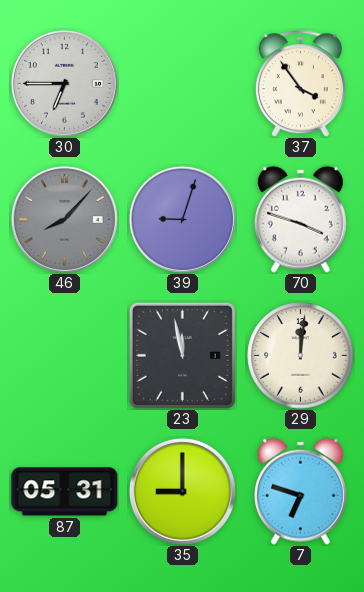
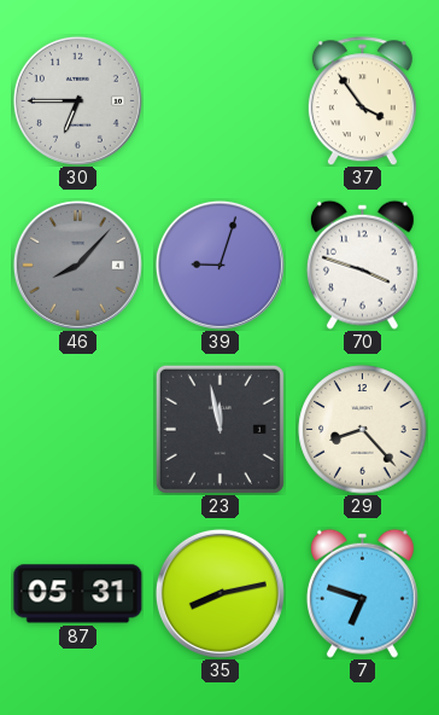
29: 12:01 -> 8:23
35: 9:00 -> 8:13
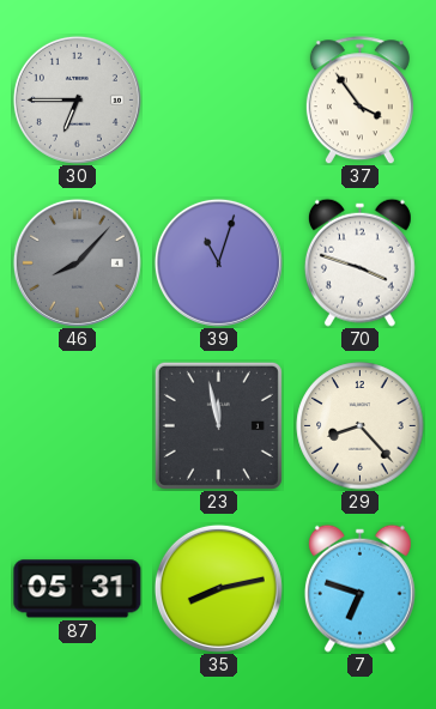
39: 9:03 -> 11:03
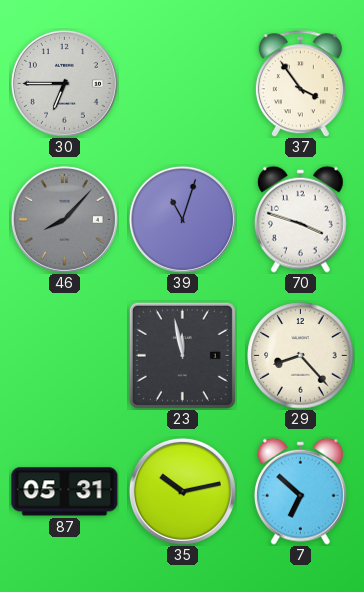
35: 8:13 -> 10:13
7: 6:48 -> 6:52
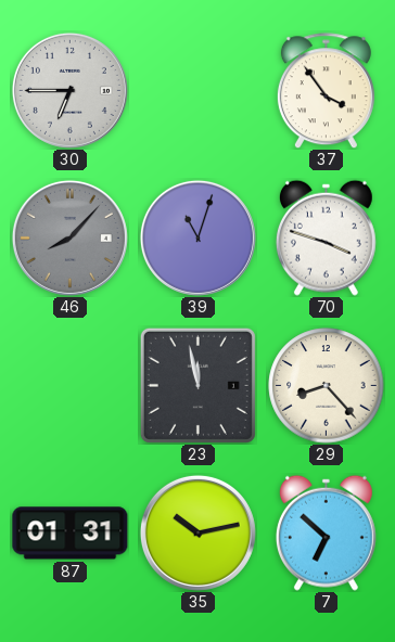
87: 05:31 -> 01:31
